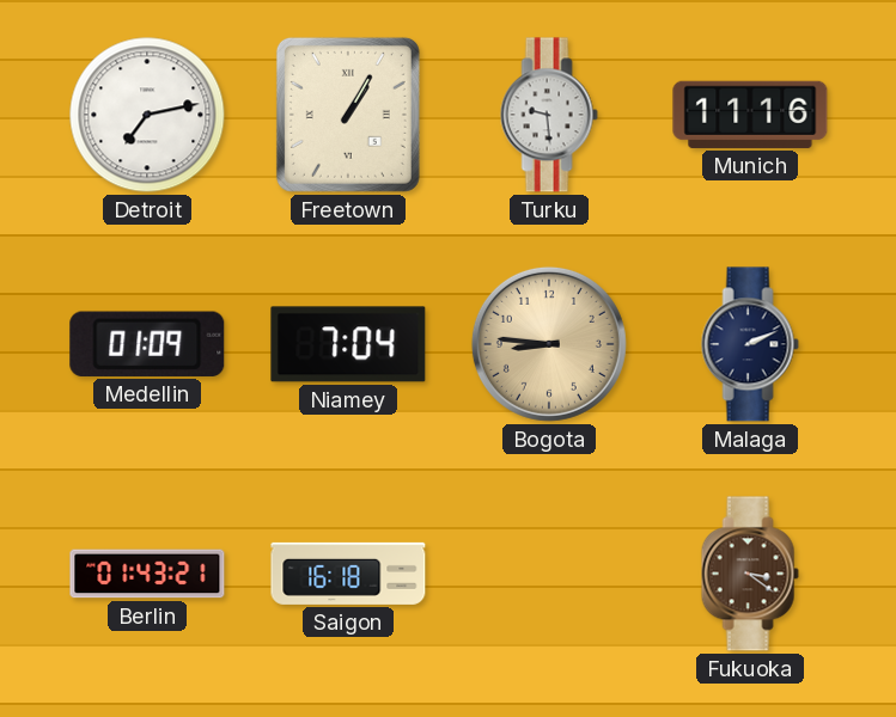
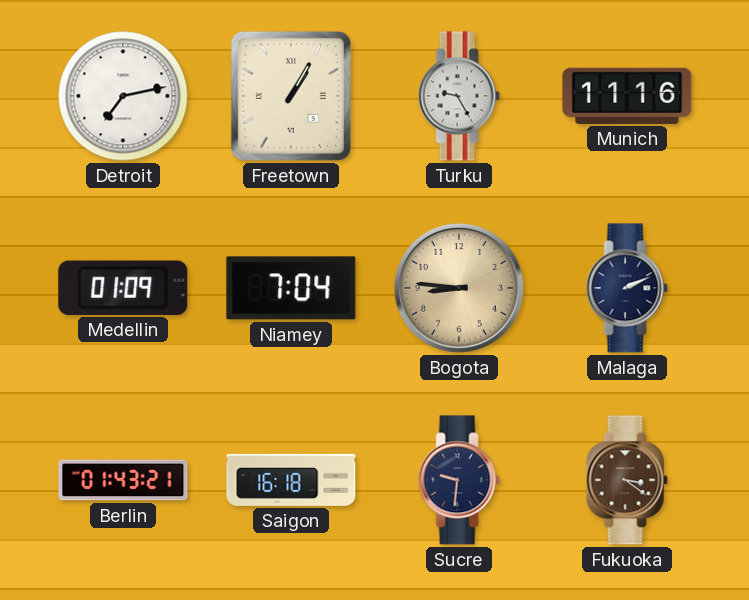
Turku: 9:29 -> 9:25
Sucre: none -> 9:31
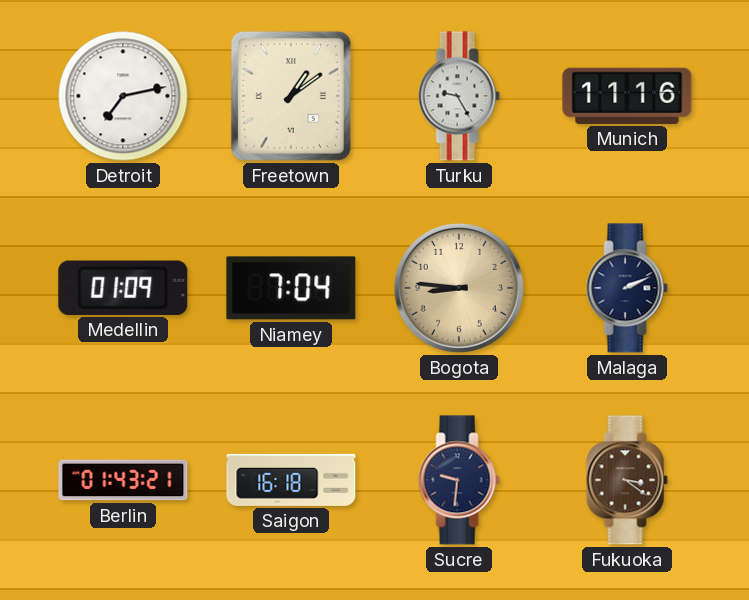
Freetown: 1:05 -> 1:09
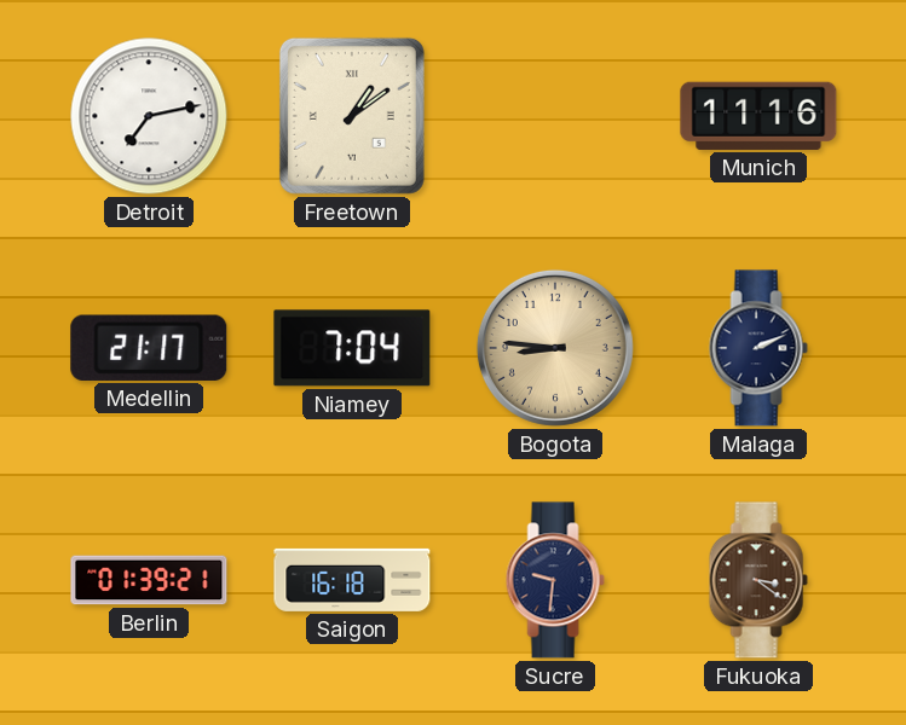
Turku: 9:25 -> none
Medellin: 01:09 -> 21:17
Berlin: 01:43 -> 01:39
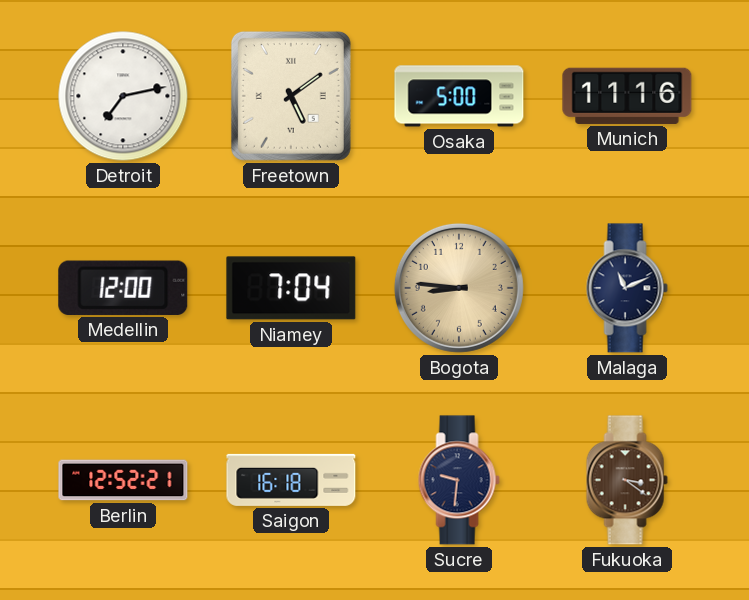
Freetown: 1:09 -> 5:09
Osaka: none -> 5:00
Medellin: 21:17 -> 12:00
Malaga: 2:11 -> 11:11
Berlin: 01:39 -> 12:52
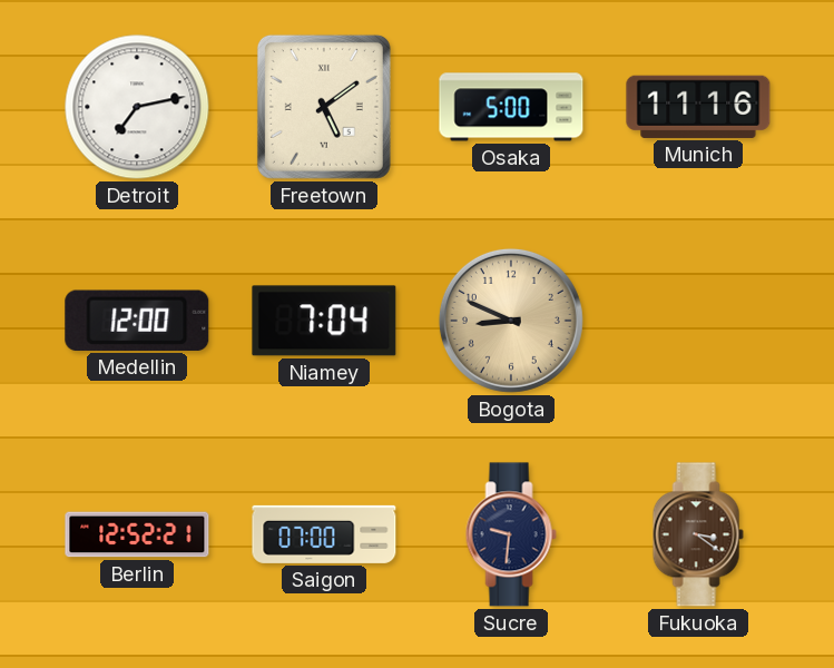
Bogota: 8:46 -> 8:49
Malaga: 11:11 -> none
Saigon: 16:18 -> 07:00
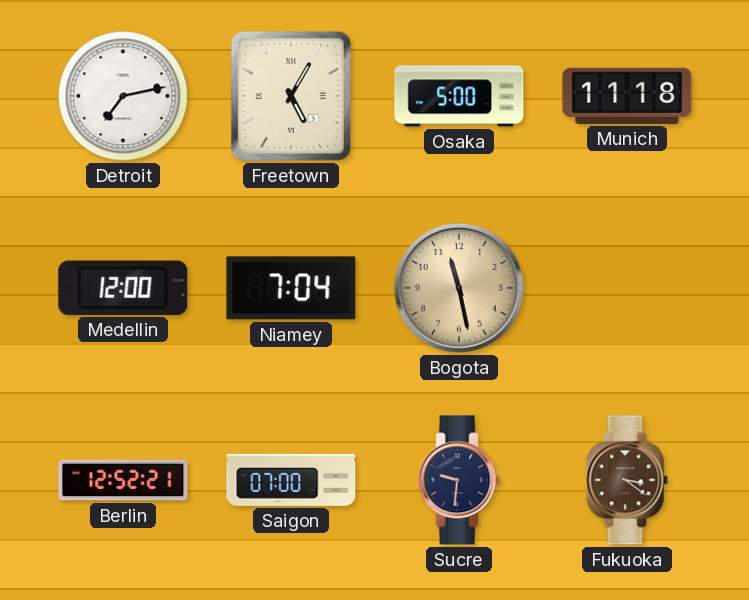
Freetown: 5:09 -> 5:05
Munich: 11:16 -> 11:18
Bogota: 8:49 -> 11:28
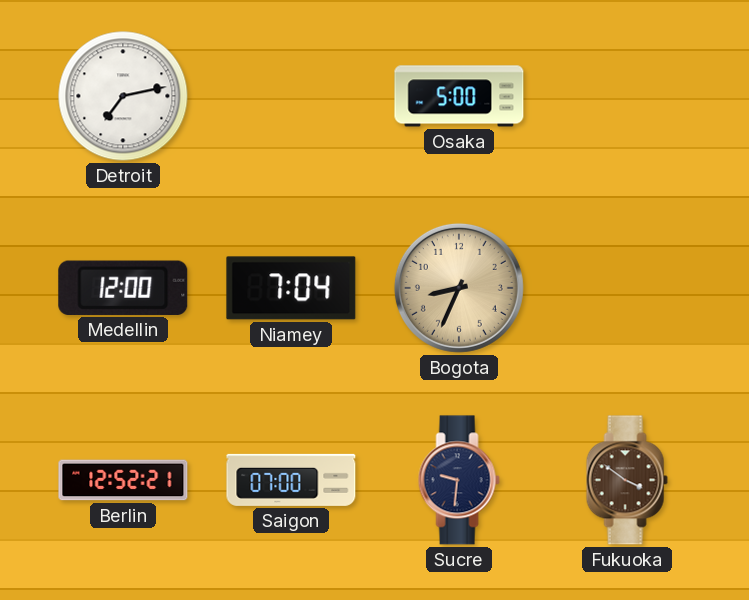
Freetown: 5:05 -> none
Munich: 11:18 -> none
Bogota: 11:28 -> 8:34
Fukuoka: 3:21 -> 3:51
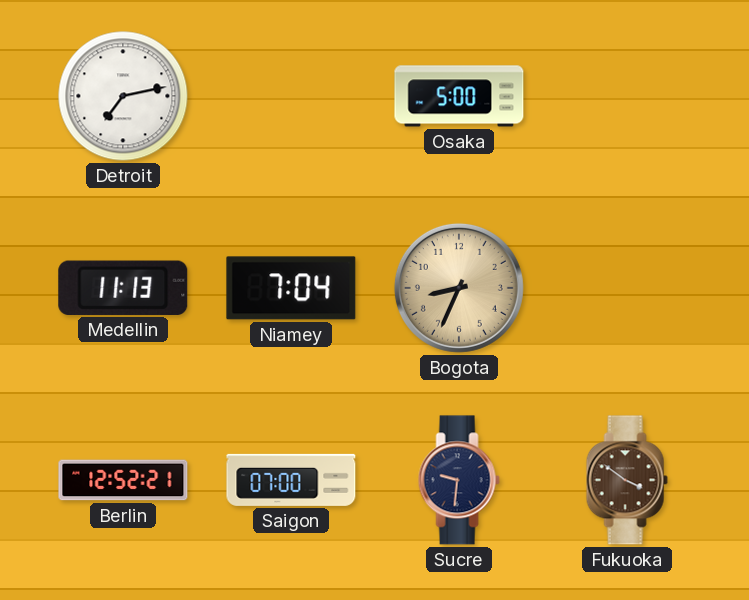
Medellin: 12:00 -> 11:13
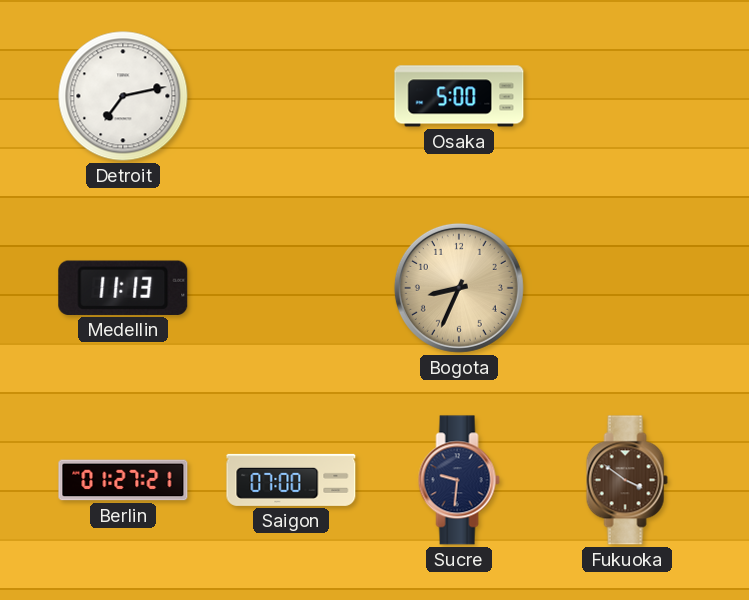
Niamey: 7:04 -> none
Berlin: 12:52 -> 01:27
